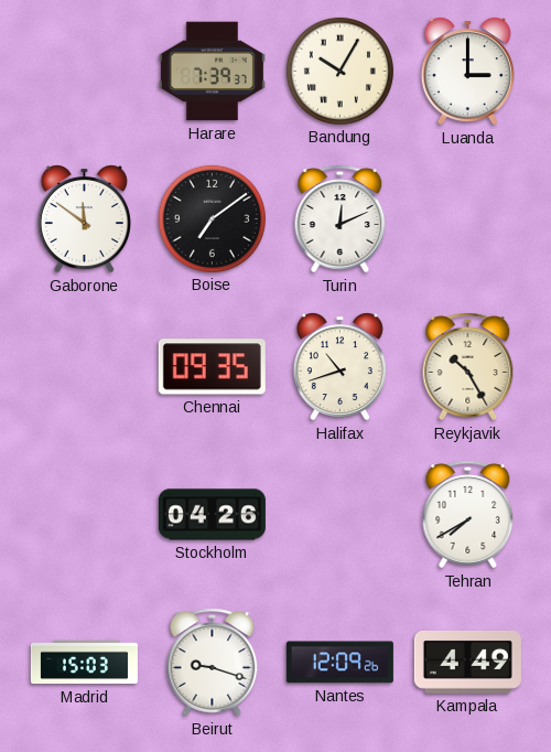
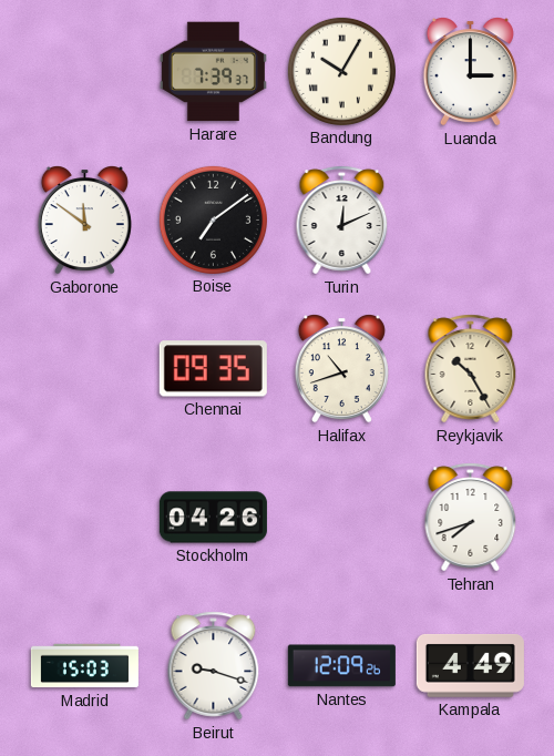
Tehran: 7:40 -> 7:42
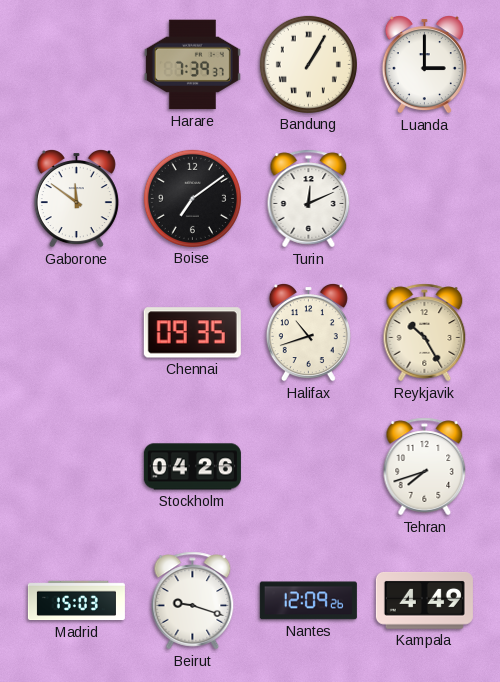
Bandung: 10:05 -> 1:05
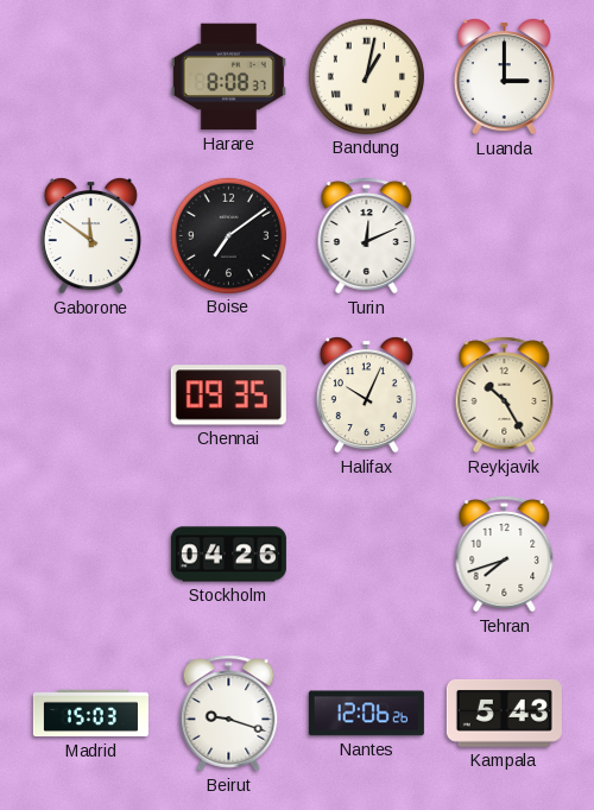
Harare: 7:39 -> 8:08
Bandung: 1:05 -> 1:02
Halifax: 10:42 -> 10:04
Nantes: 12:09 -> 12:06
Kampala: 4:49 -> 5:43
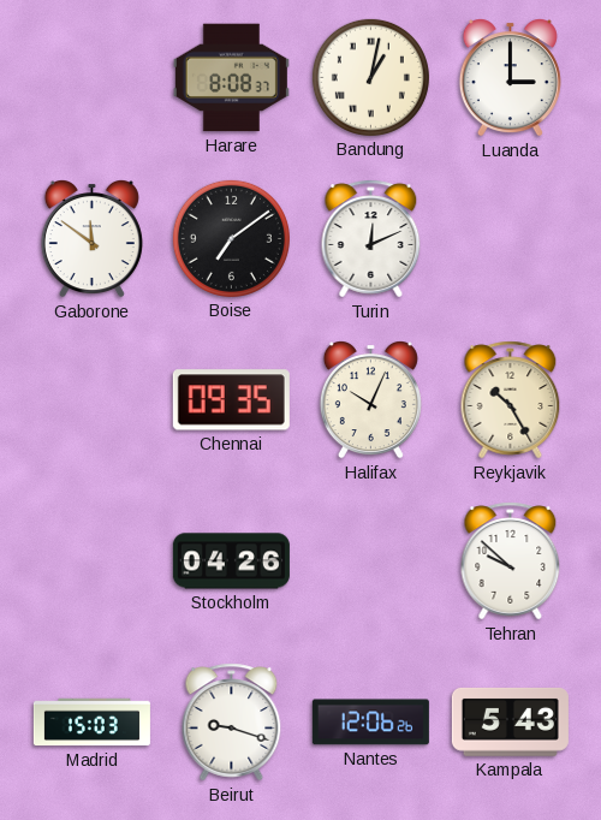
Tehran: 7:42 -> 9:52
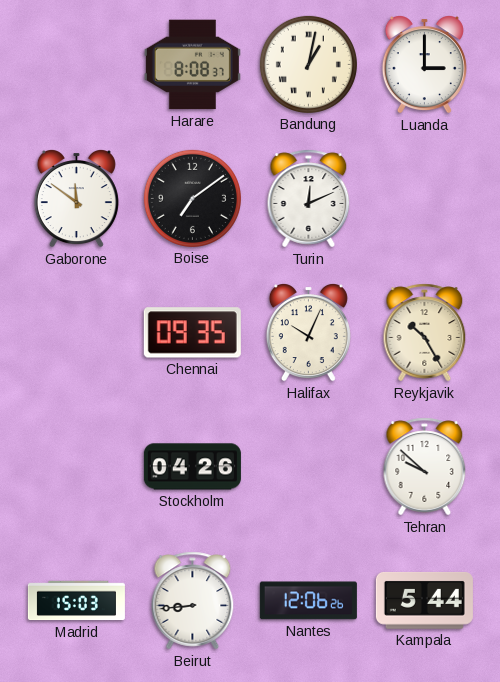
Beirut: 9:18 -> 8:44
Kampala: 5:43 -> 5:44
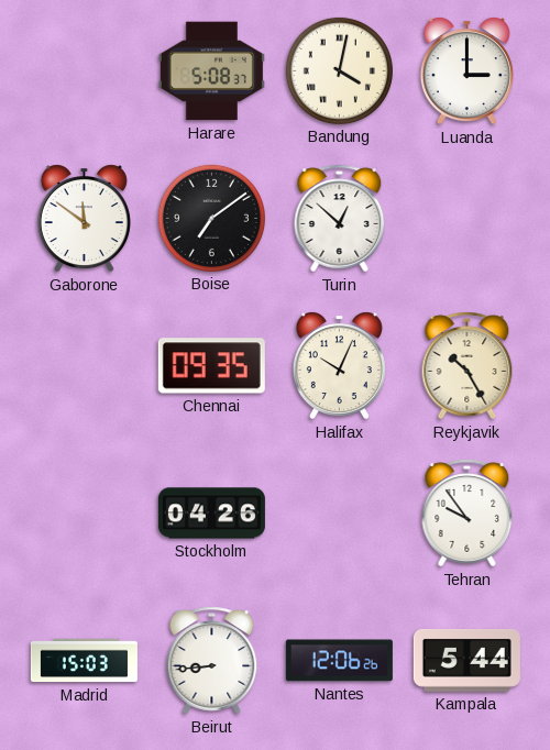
Harare: 8:08 -> 5:08
Bandung: 1:02 -> 4:02
Turin: 12:11 -> 12:52
Tehran: 9:52 -> 9:54
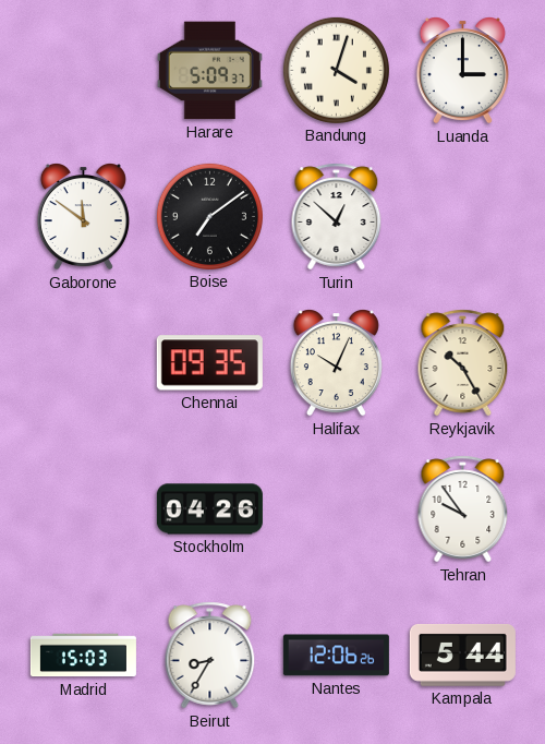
Harare: 5:08 -> 5:09
Bandung: 4:02 -> 4:03
Beirut: 8:44 -> 8:35
